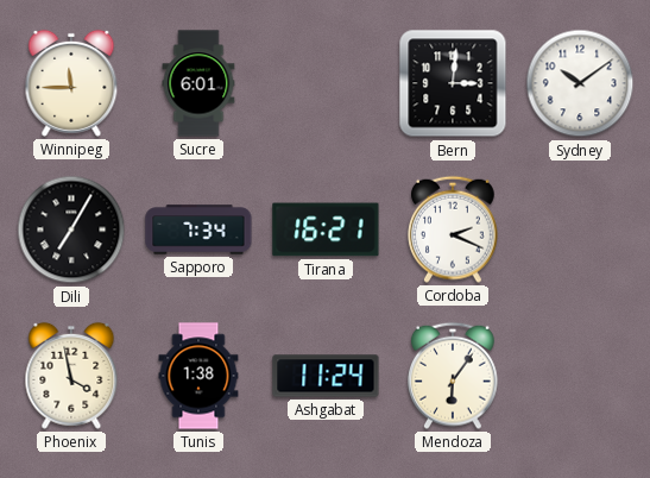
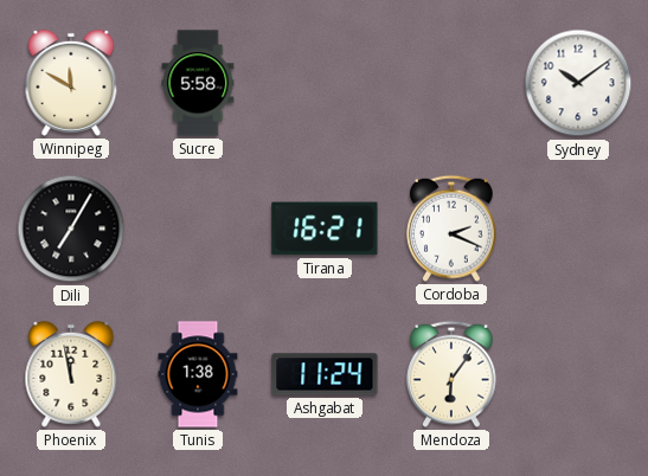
Winnipeg: 11:45 -> 11:50
Sucre: 6:01 -> 5:58
Bern: 3:01 -> none
Sapporo: 7:34 -> none
Phoenix: 3:58 -> 11:58
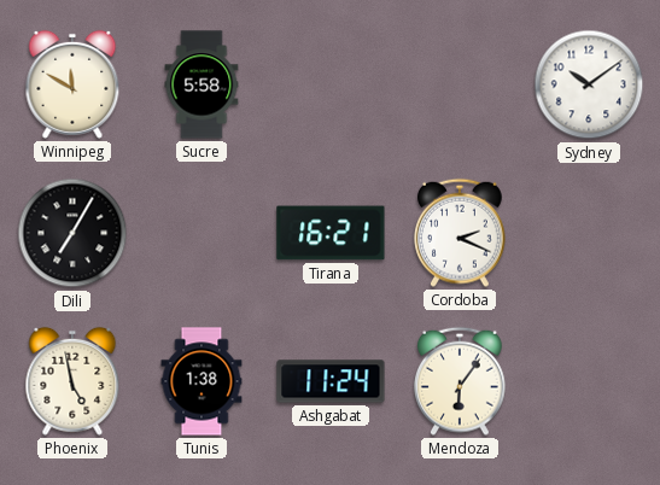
Phoenix: 11:58 -> 4:58
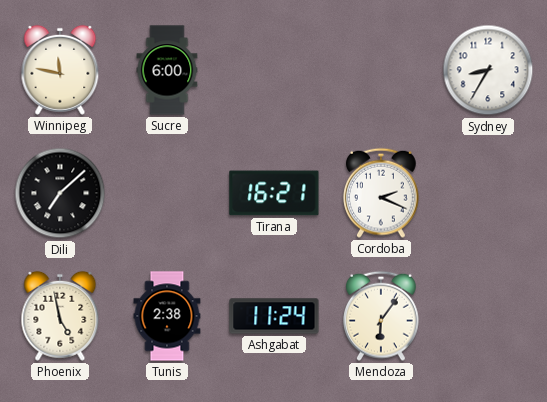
Winnipeg: 11:50 -> 11:47
Sucre: 5:58 -> 6:00
Sydney: 10:09 -> 8:35
Dili: 7:05 -> 7:08
Tunis: 1:38 -> 2:38
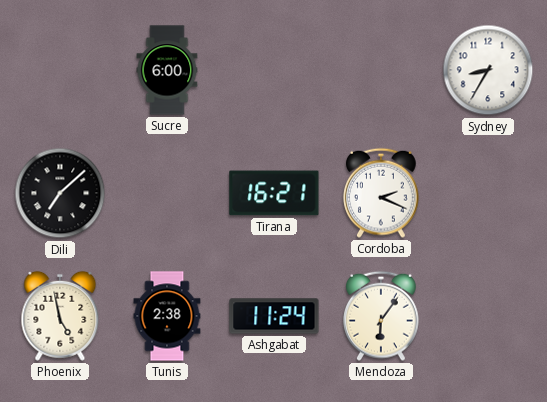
Winnipeg: 11:47 -> none
